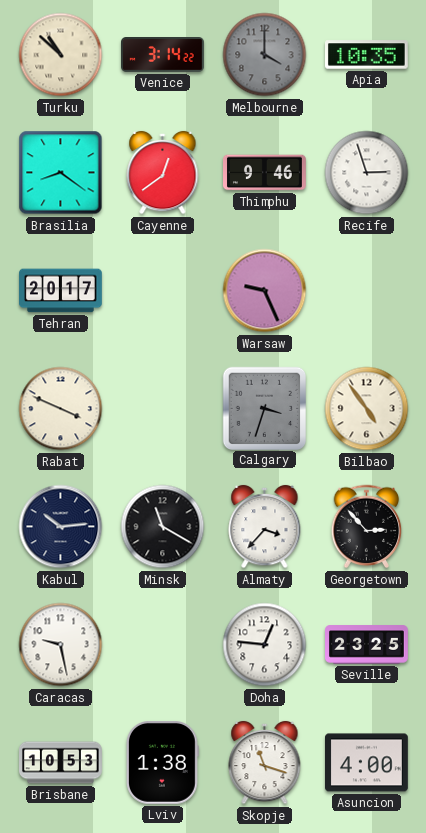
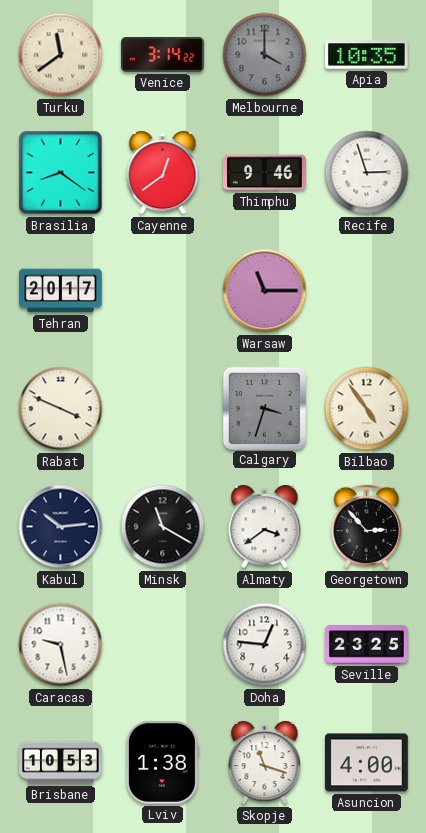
Turku: 10:52 -> 11:39
Warsaw: 9:26 -> 11:15
Almaty: 3:37 -> 3:39
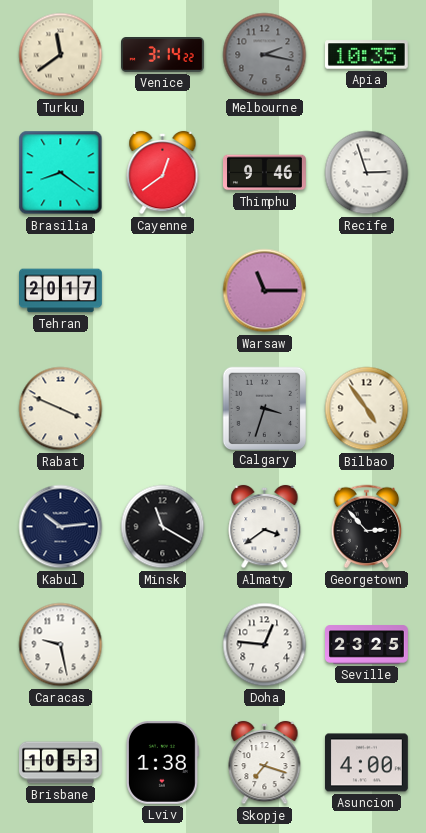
Melbourne: 4:00 -> 2:17
Skopje: 11:18 -> 7:18
